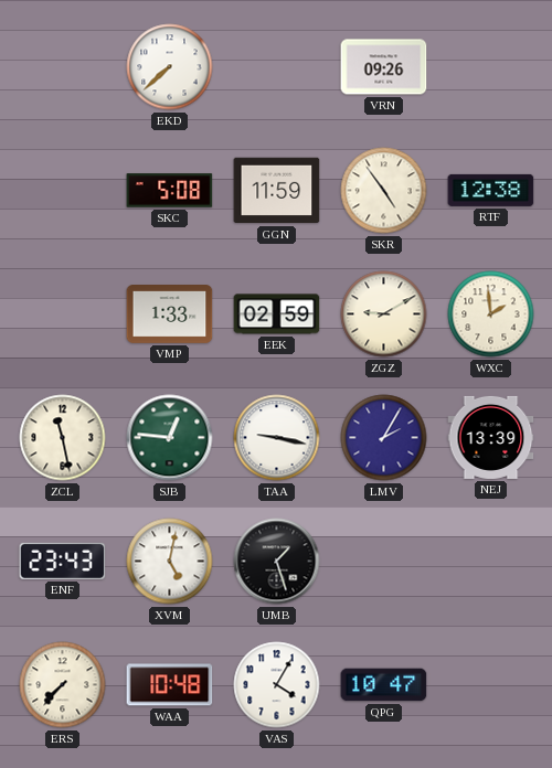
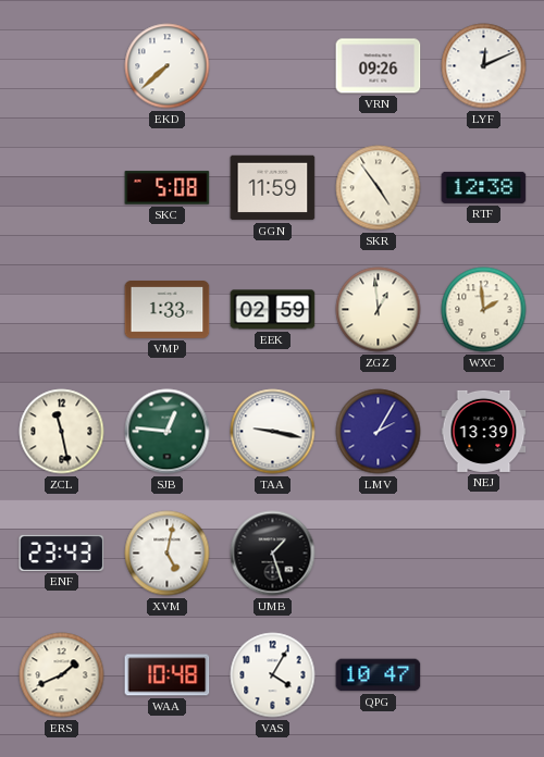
LYF: none -> 12:11
ZGZ: 9:10 -> 12:59
ERS: 7:37 -> 1:41
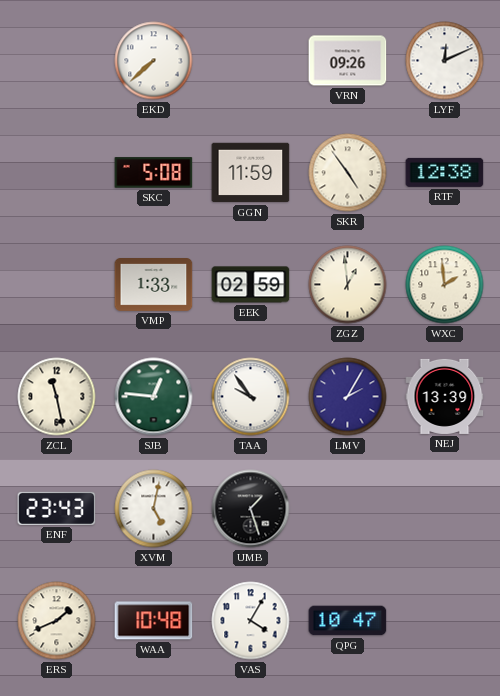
TAA: 9:17 -> 9:54
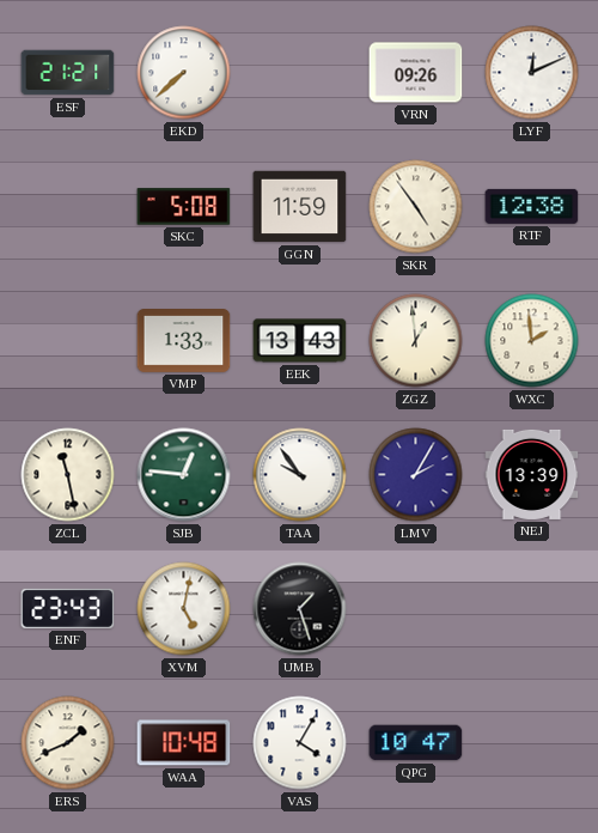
ESF: none -> 21:21
EEK: 02:59 -> 13:43
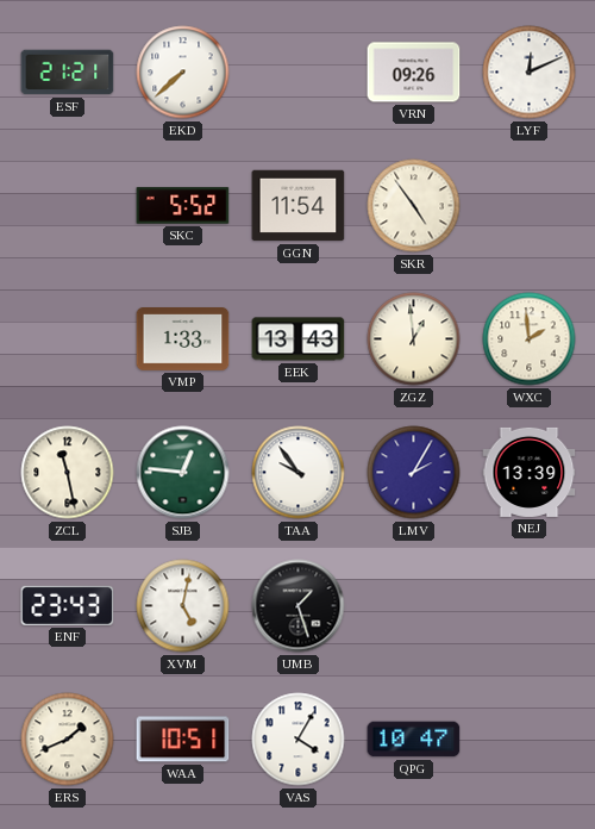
SKC: 5:08 -> 5:52
GGN: 11:59 -> 11:54
RTF: 12:38 -> none
WAA: 10:48 -> 10:51
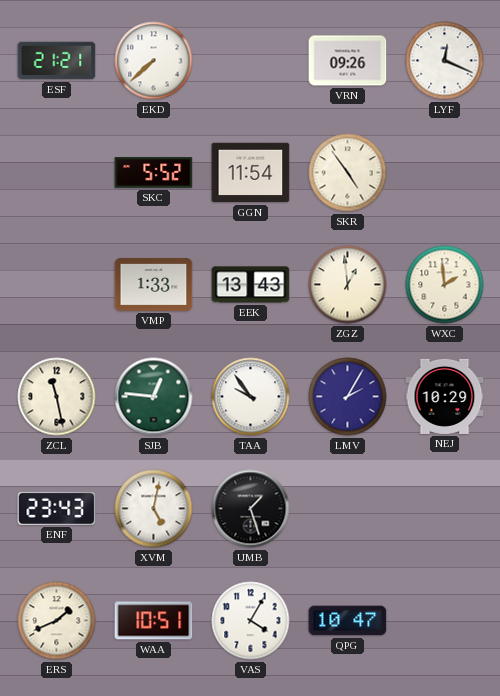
LYF: 12:11 -> 12:19
NEJ: 13:39 -> 10:29
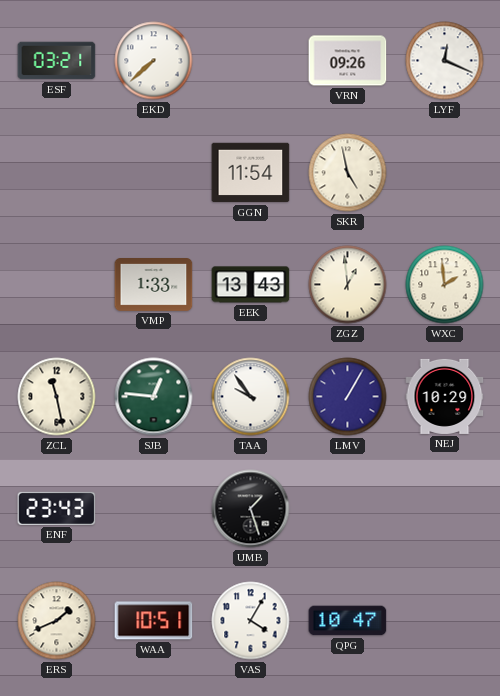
ESF: 21:21 -> 03:21
SKC: 5:52 -> none
SKR: 4:54 -> 4:58
LMV: 2:05 -> 1:05
XVM: 5:02 -> none
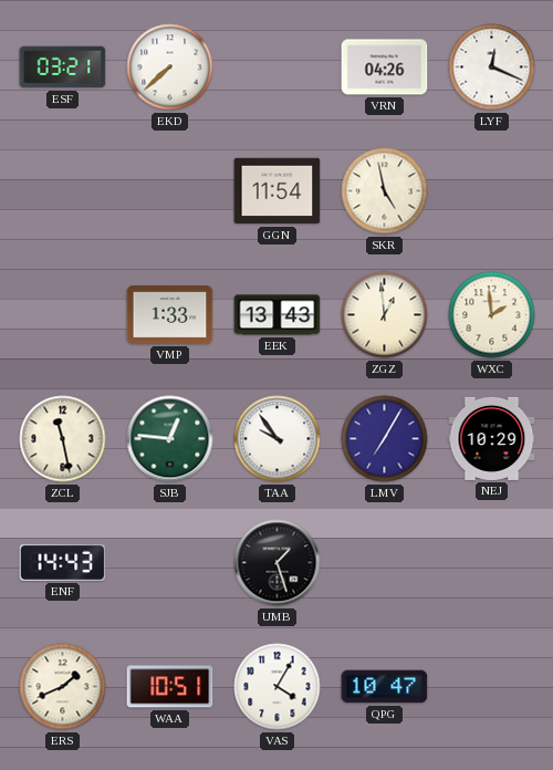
VRN: 09:26 -> 04:26
LMV: 1:05 -> 7:05
ENF: 23:43 -> 14:43
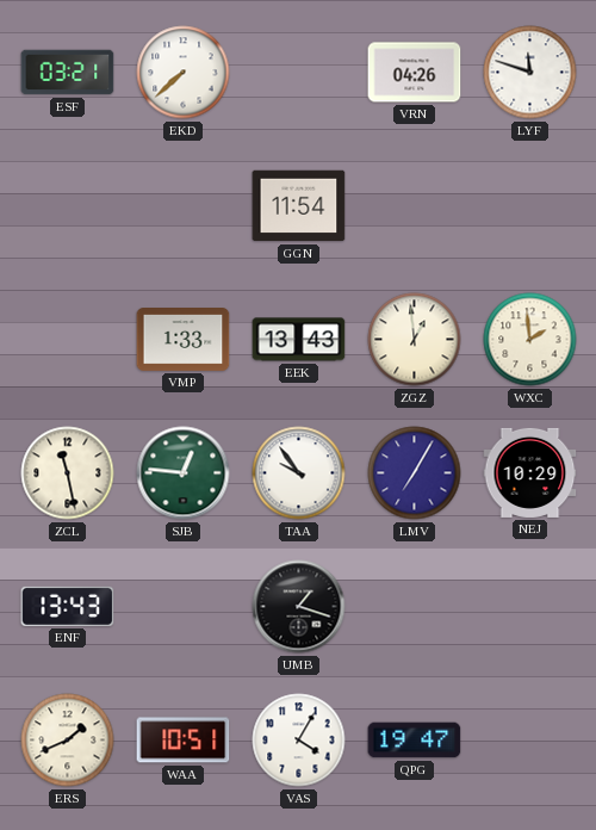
LYF: 12:19 -> 11:48
SKR: 4:58 -> none
ENF: 14:43 -> 13:43
UMB: 1:27 -> 1:18
QPG: 10:47 -> 19:47
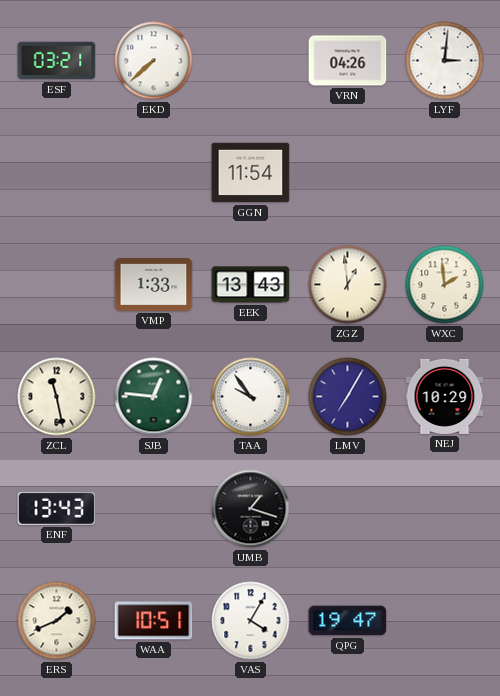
LYF: 11:48 -> 3:01
